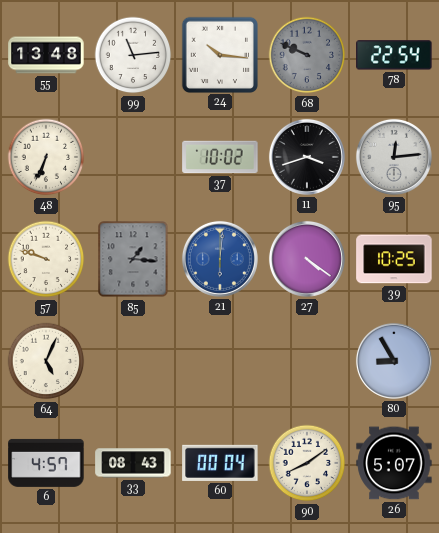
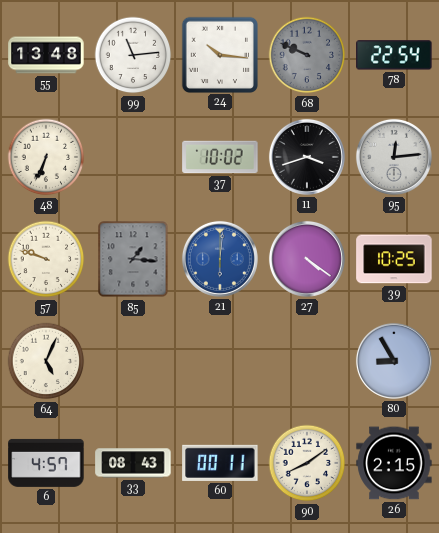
60: 00:04 -> 00:11
26: 5:07 -> 2:15
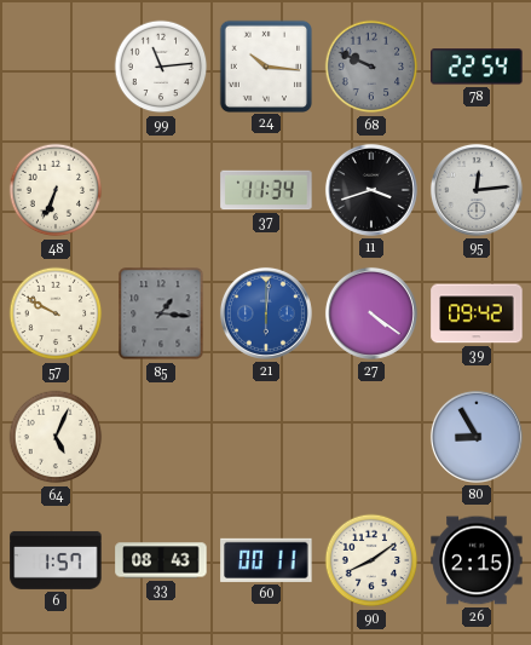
55: 13:48 -> none
37: 10:02 -> 11:34
57: 9:48 -> 9:50
39: 10:25 -> 09:42
6: 4:57 -> 1:57
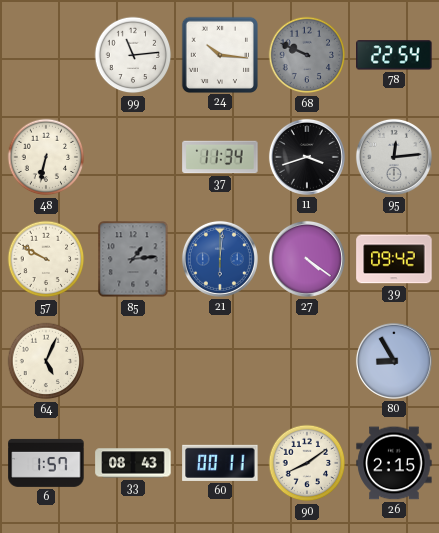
48: 6:34 -> 6:32
85: 1:16 -> 1:14
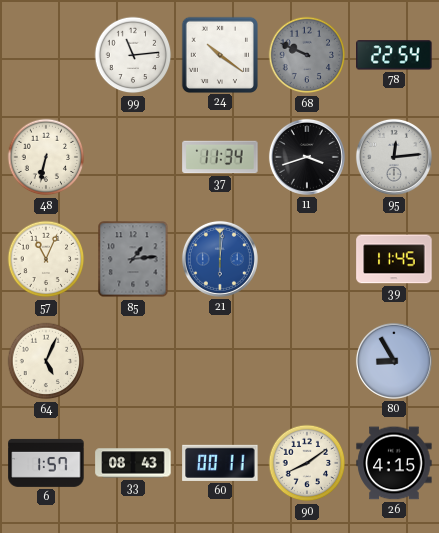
24: 10:16 -> 10:21
57: 9:50 -> 11:04
27: 4:21 -> none
39: 09:42 -> 11:45
26: 2:15 -> 4:15
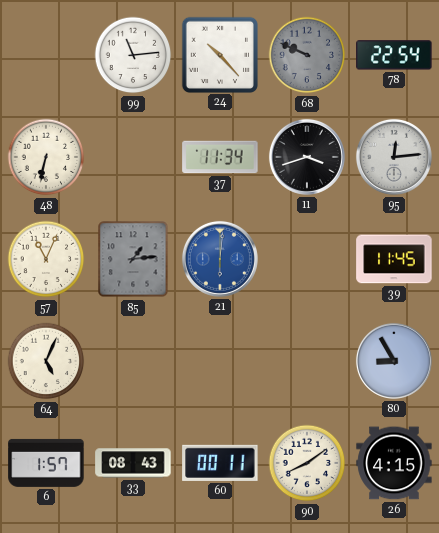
24: 10:21 -> 10:23
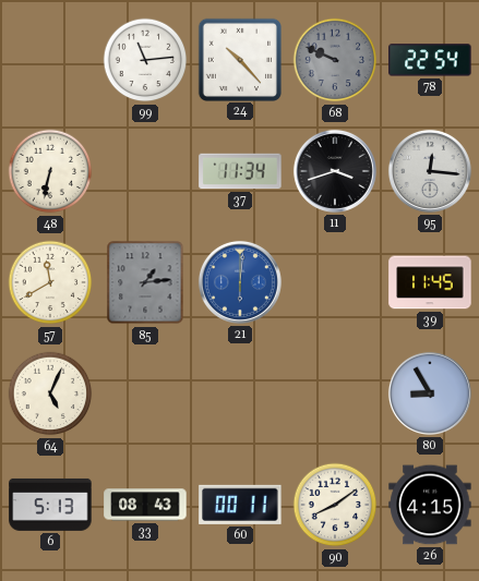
95: 12:14 -> 12:16
57: 11:04 -> 11:40
6: 1:57 -> 5:13
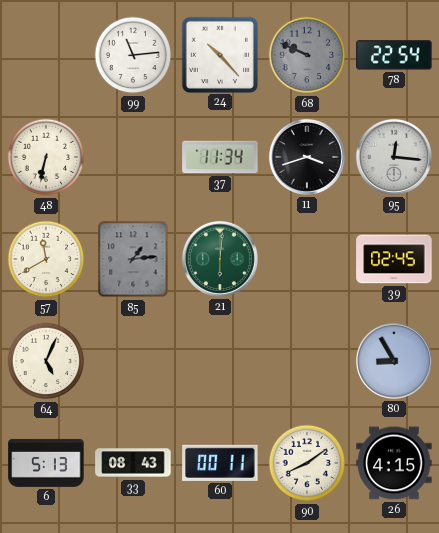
21 dial: blue -> green
39: 11:45 -> 02:45
